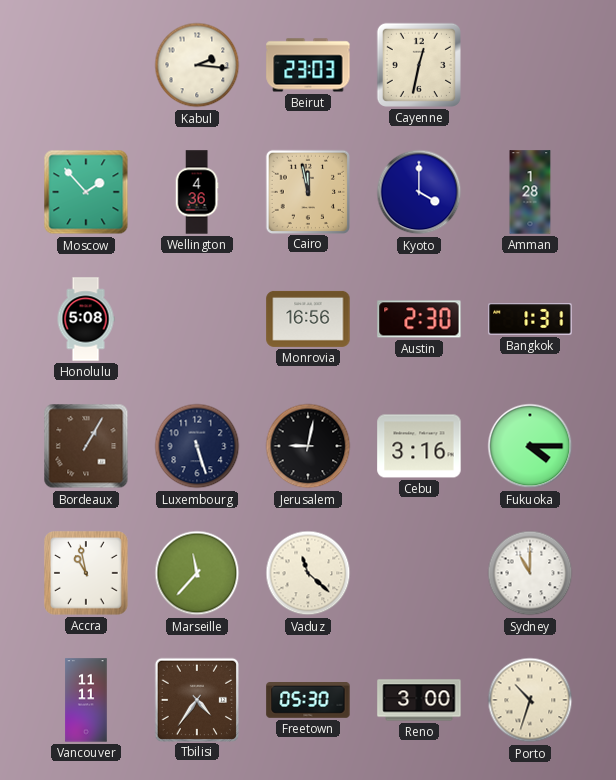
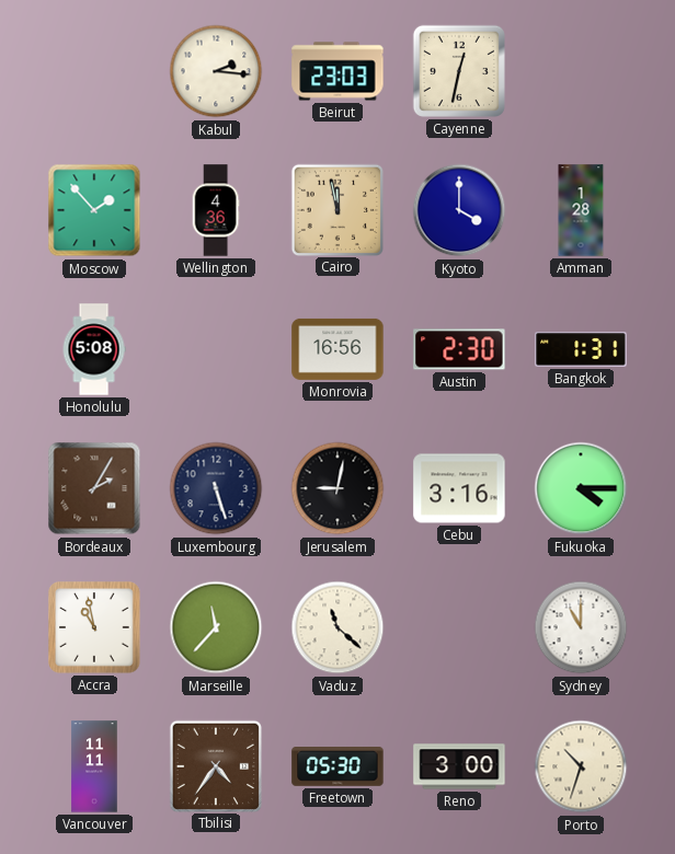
Bordeaux: 1:05 -> 2:05
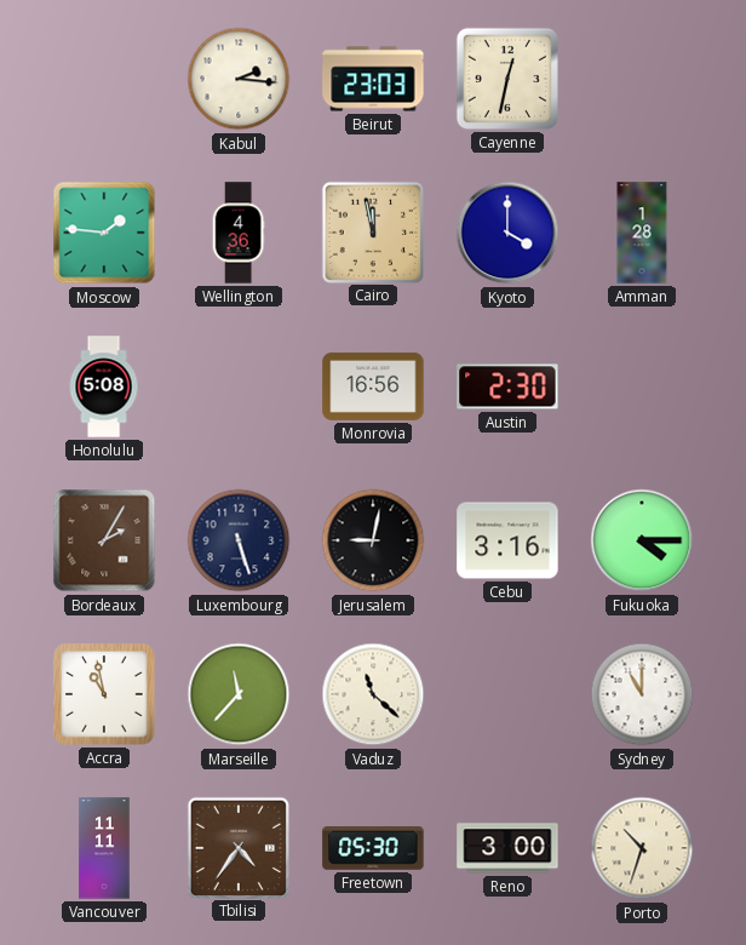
Moscow: 1:53 -> 1:46
Bangkok: 1:31 -> none
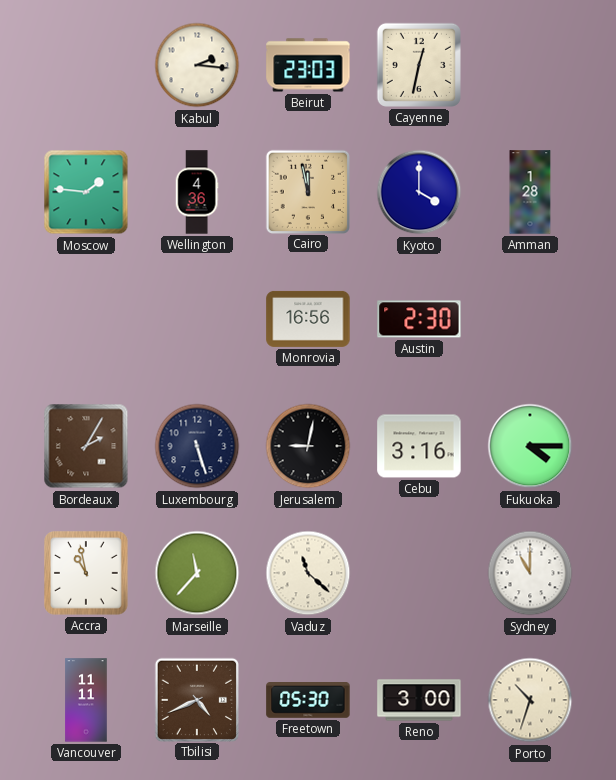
Honolulu: 5:08 -> none
Tbilisi: 4:36 -> 4:41
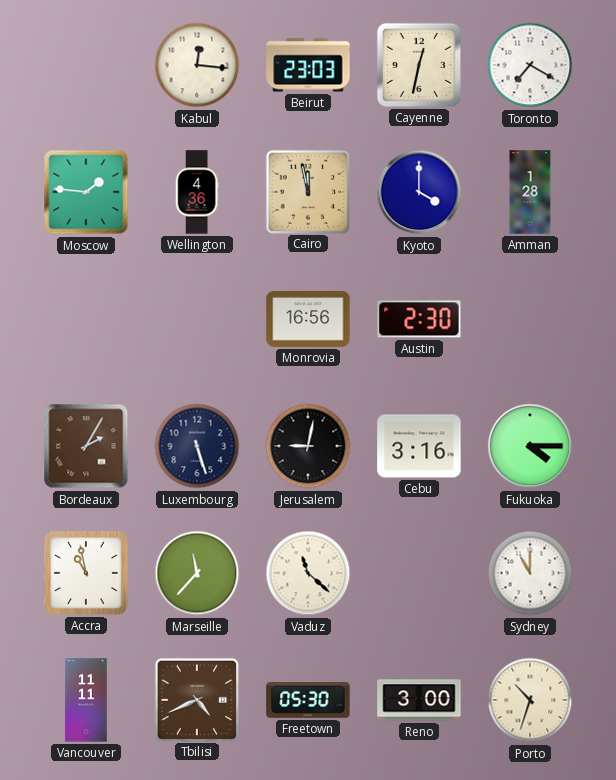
Kabul: 2:16 -> 12:16
Toronto: none -> 7:20
